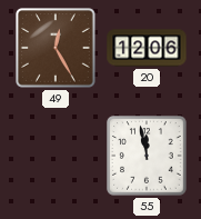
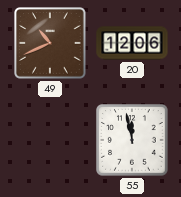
49: 12:25 -> 10:41
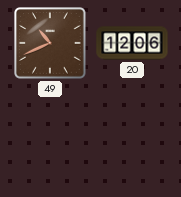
55: 11:58 -> none
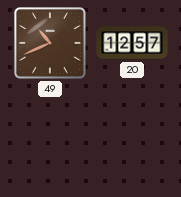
20: 12:06 -> 12:57
